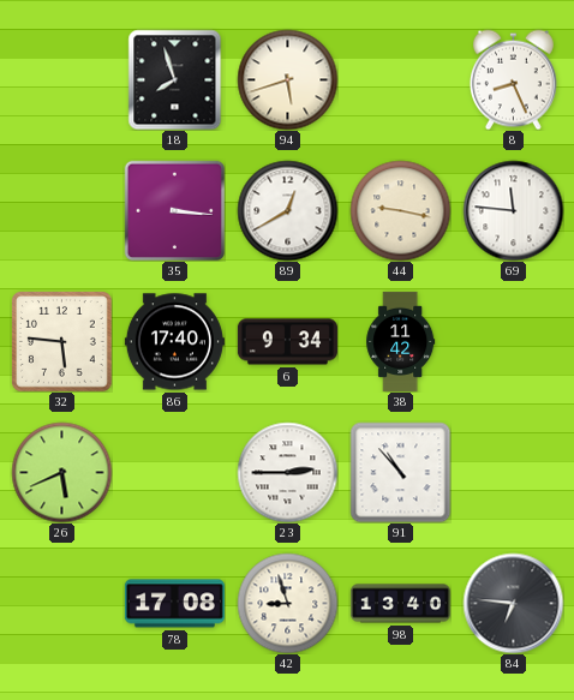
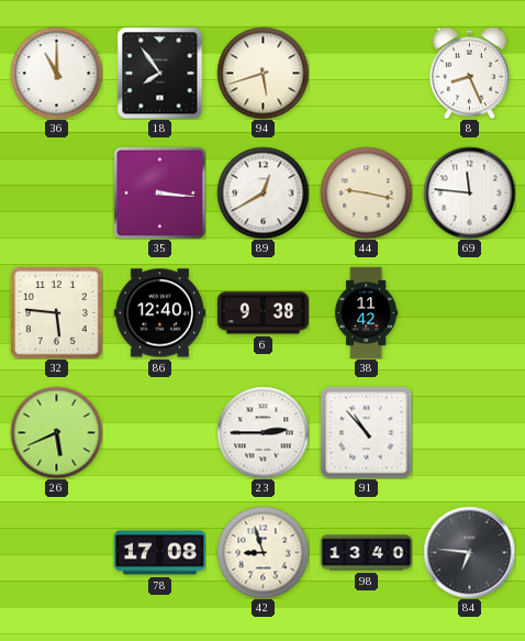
36: none -> 11:00
18: 7:57 -> 7:54
86: 17:40 -> 12:40
6: 9:34 -> 9:38
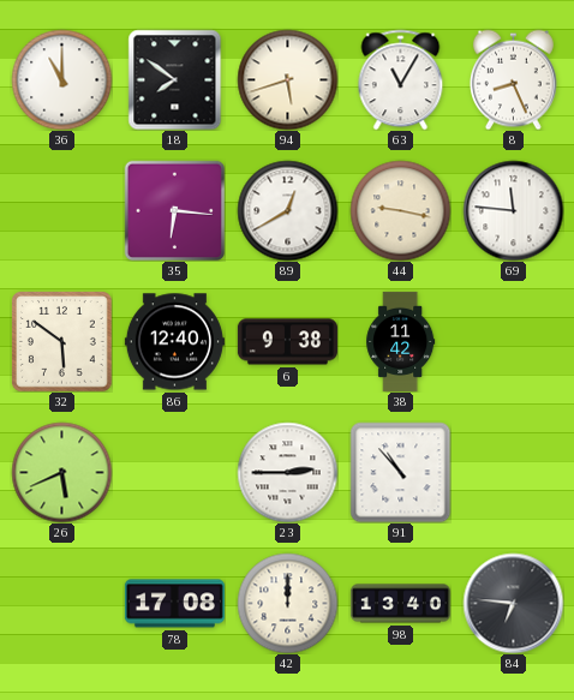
18: 7:54 -> 7:51
63: none -> 11:05
35: 3:16 -> 6:16
32: 5:46 -> 5:51
42: 8:57 -> 12:00
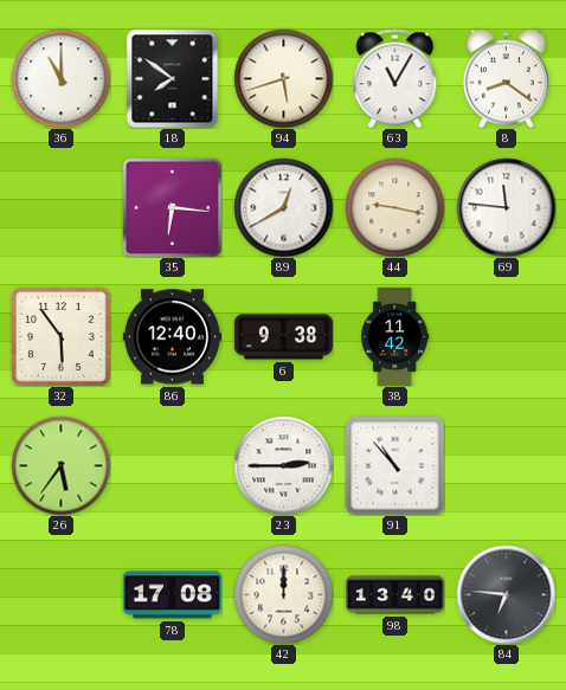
8: 8:26 -> 8:21
32: 5:51 -> 5:54
26: 5:41 -> 5:36
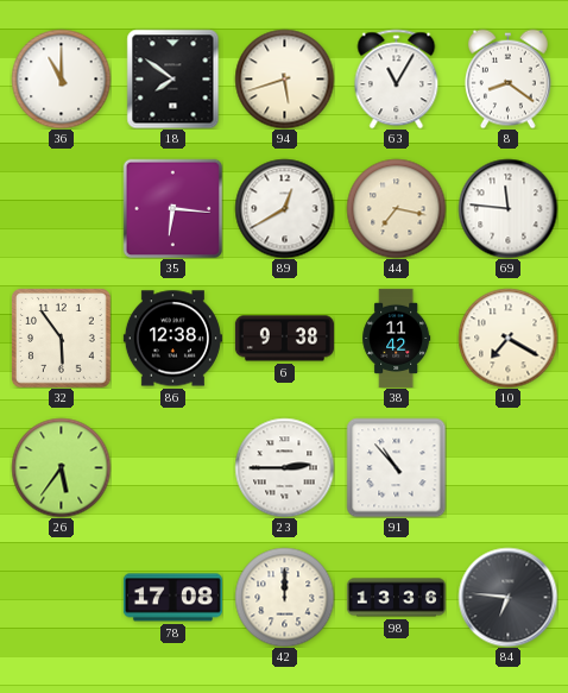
44: 9:17 -> 7:17
86: 12:40 -> 12:38
10: none -> 7:20
98: 13:40 -> 13:36
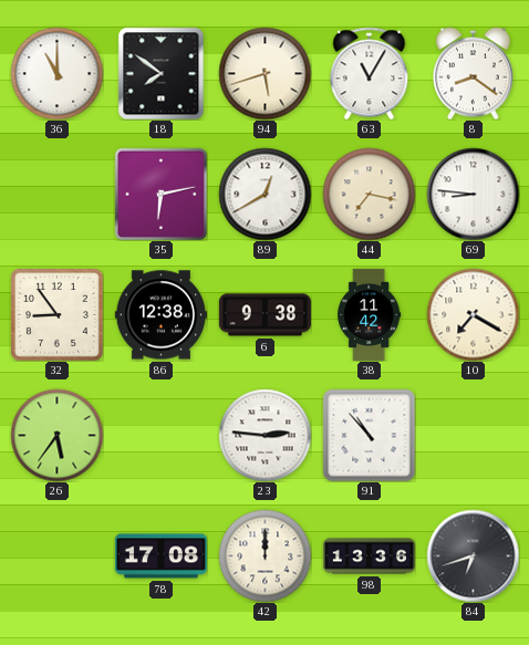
35: 6:16 -> 6:13
69: 11:46 -> 8:46
32: 5:54 -> 8:54
23: 2:45 -> 2:46
84: 6:46 -> 6:42
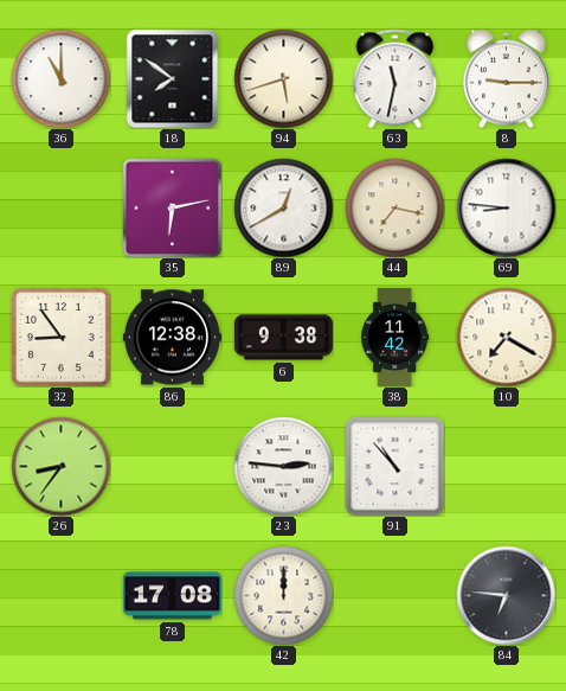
63: 11:05 -> 11:32
8: 8:21 -> 9:15
26: 5:36 -> 8:36
98: 13:36 -> none
84: 6:42 -> 6:46
